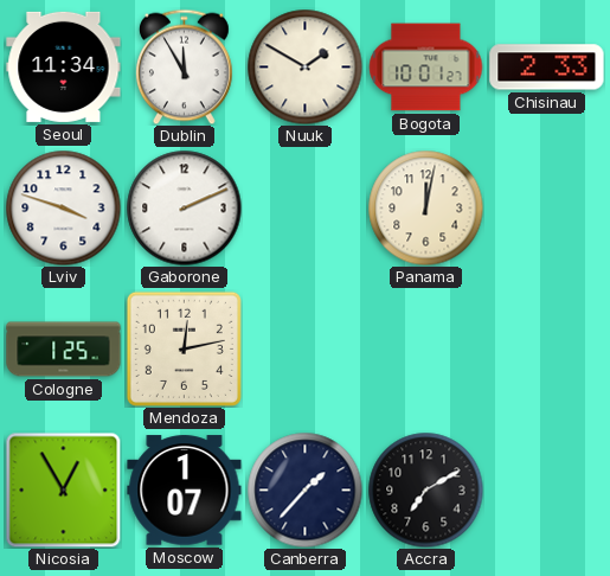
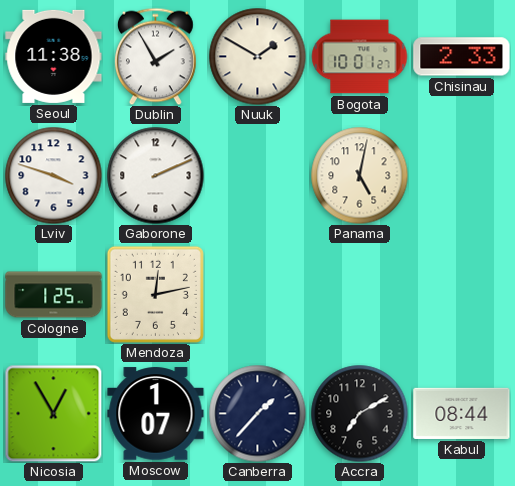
Seoul: 11:34 -> 11:38
Dublin: 11:55 -> 1:55
Panama: 12:02 -> 5:02
Kabul: none -> 08:44
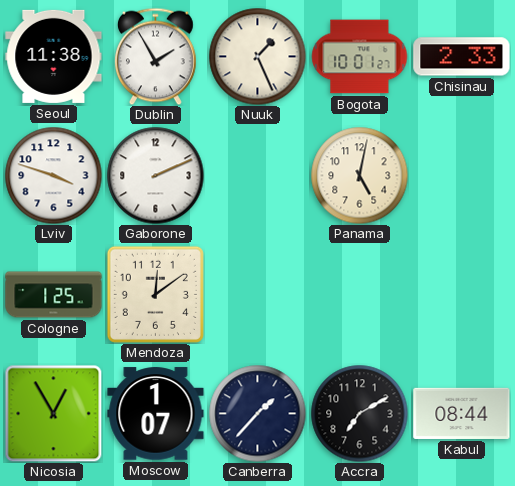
Nuuk: 1:50 -> 1:26
Mendoza: 12:13 -> 12:09
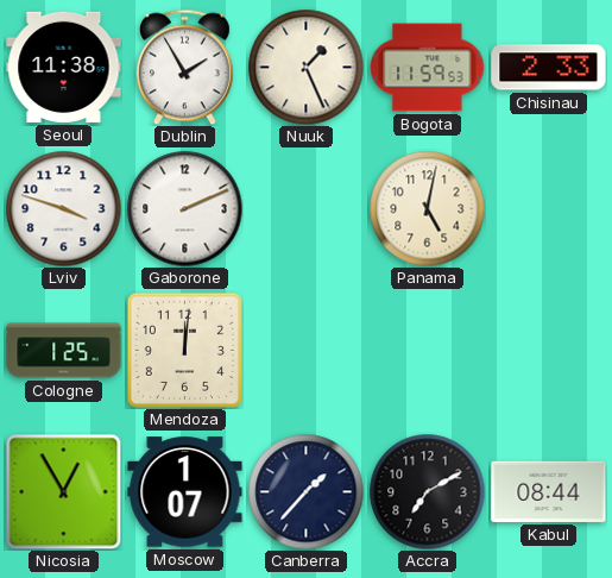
Bogota: 10:01 -> 11:59
Mendoza: 12:09 -> 12:01
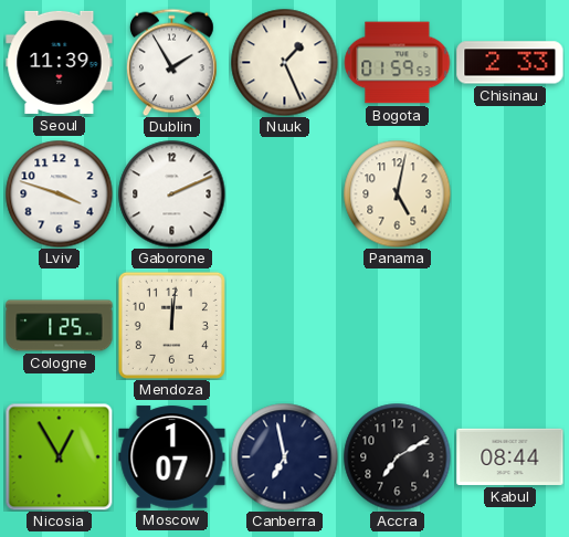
Seoul: 11:38 -> 11:39
Bogota: 11:59 -> 01:59
Canberra: 1:37 -> 6:58
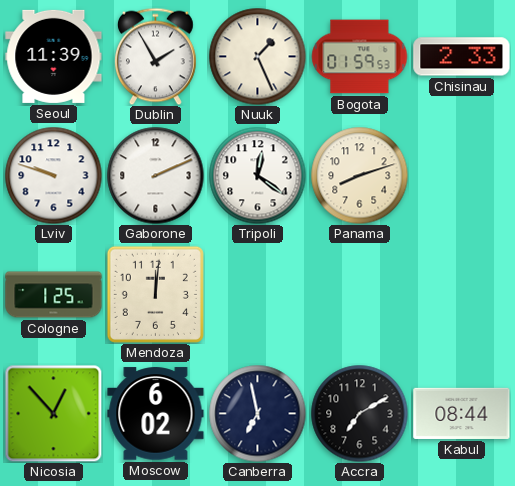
Lviv: 3:48 -> 9:48
Tripoli: none -> 12:21
Panama: 5:02 -> 8:12
Nicosia: 12:55 -> 12:53
Moscow: 1:07 -> 6:02
